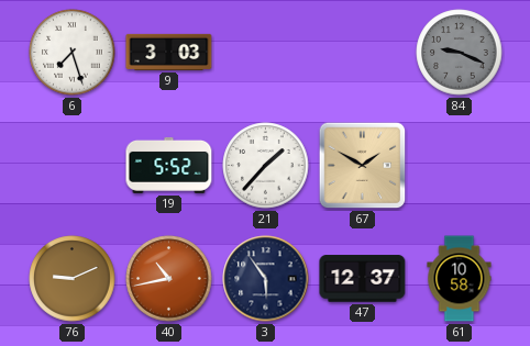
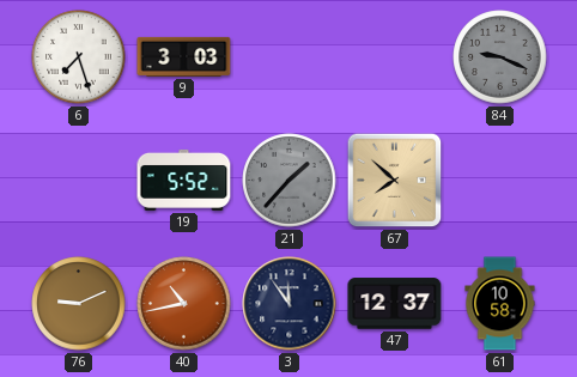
21 dial: white -> grey
67: 1:50 -> 7:52
3: 5:54 -> 11:54
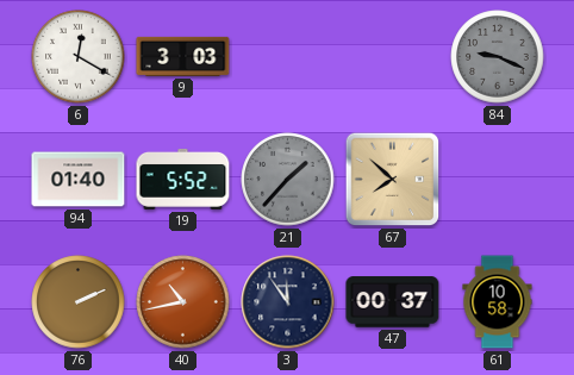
6: 7:27 -> 12:20
94: none -> 01:40
76: 9:11 -> 2:11
47: 12:37 -> 00:37
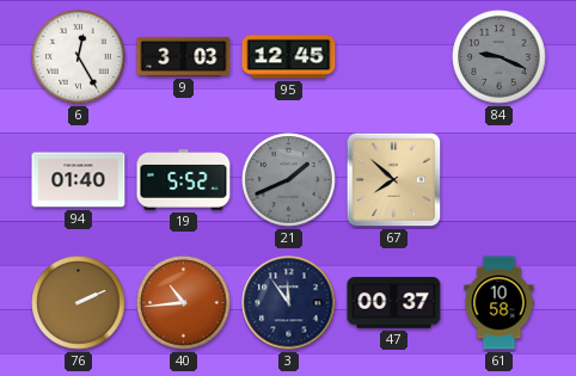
6: 12:20 -> 12:25
95: none -> 12:45
21: 1:37 -> 1:41
40: 10:43 -> 10:44
